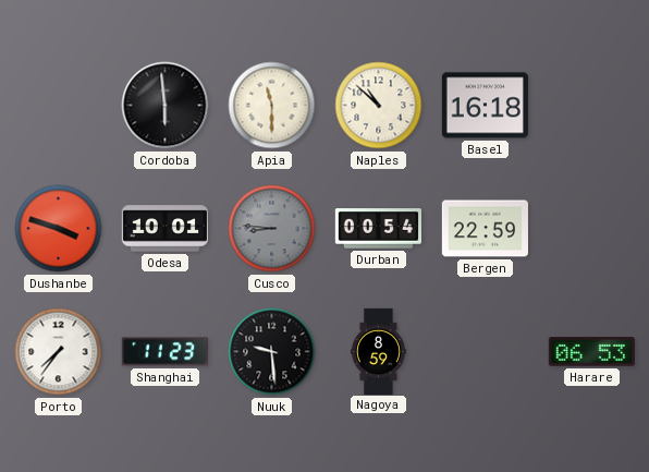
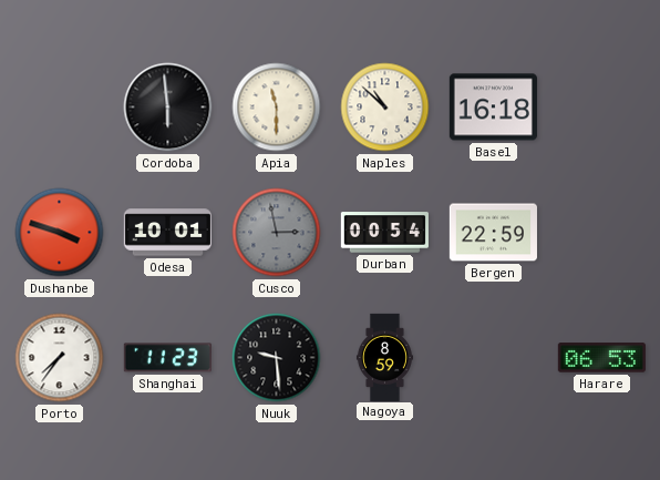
Cusco: 8:46 -> 2:58
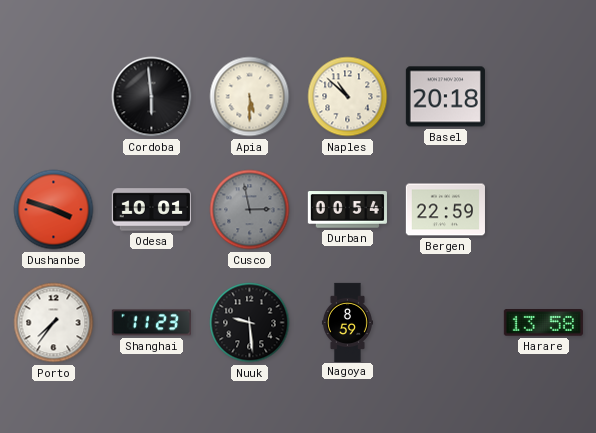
Apia: 11:30 -> 5:30
Basel: 16:18 -> 20:18
Harare: 06:53 -> 13:58
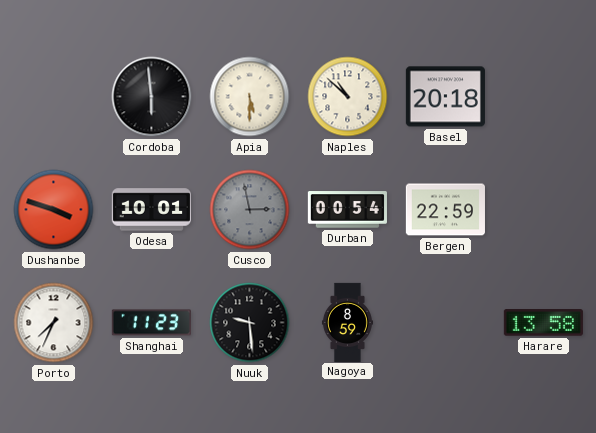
Porto: 7:36 -> 7:34
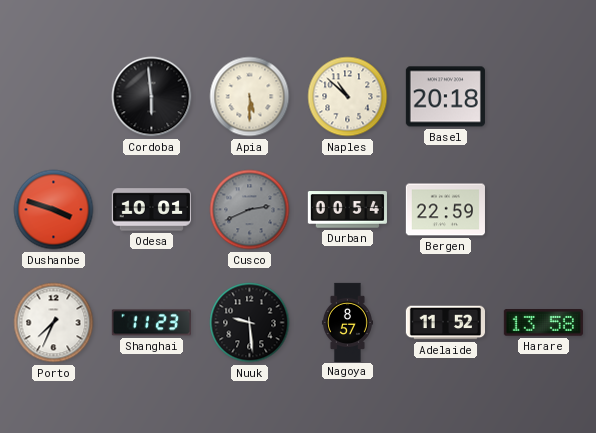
Cusco: 2:58 -> 2:41
Nagoya: 8:59 -> 8:57
Adelaide: none -> 11:52
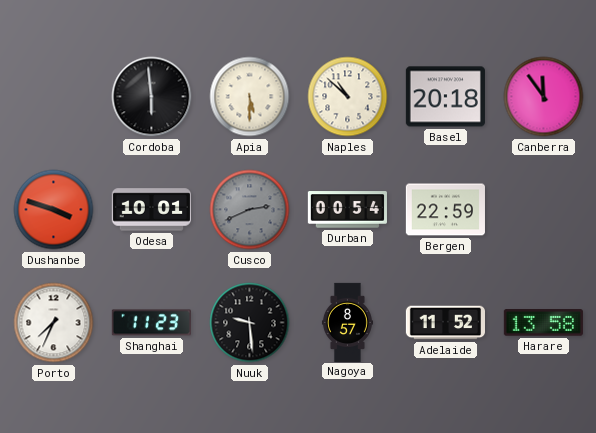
Canberra: none -> 11:54
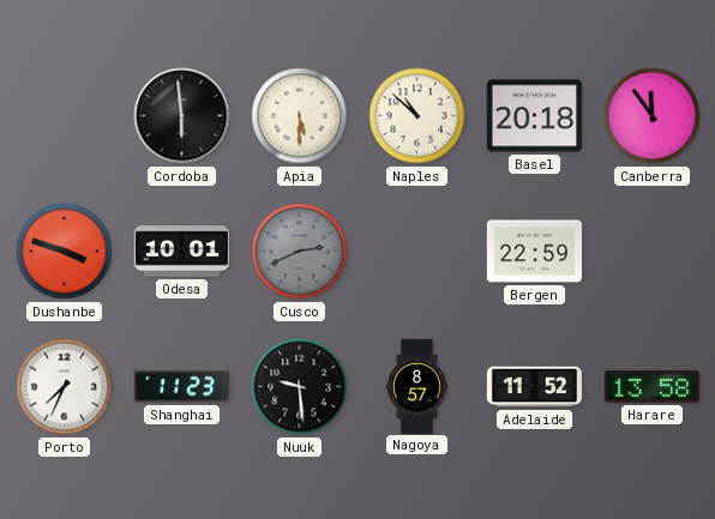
Durban: 00:54 -> none
